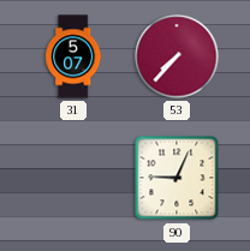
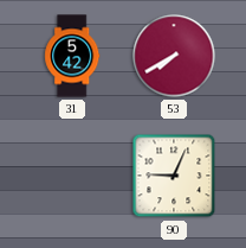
31: 5:07 -> 5:42
53: 7:37 -> 7:40
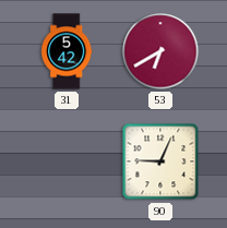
53: 7:40 -> 6:40
